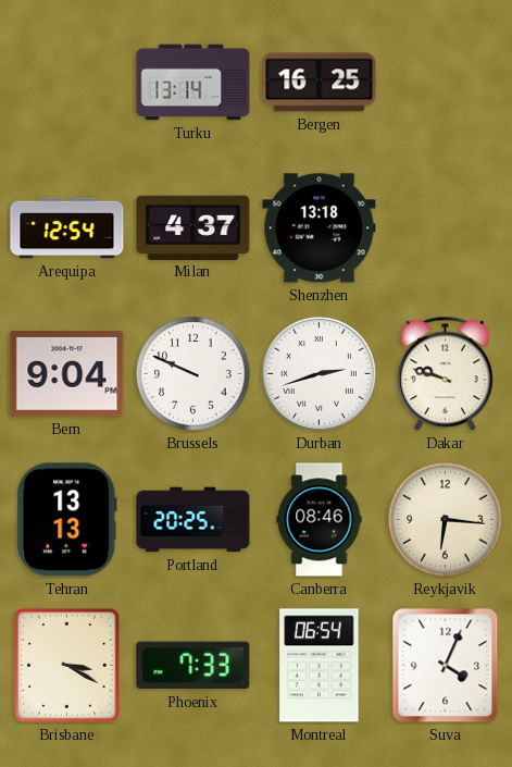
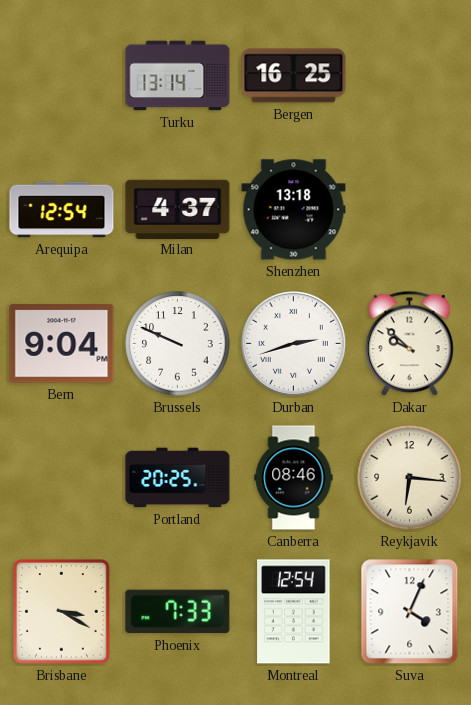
Dakar: 9:48 -> 9:52
Tehran: 13:13 -> none
Montreal: 06:54 -> 12:54
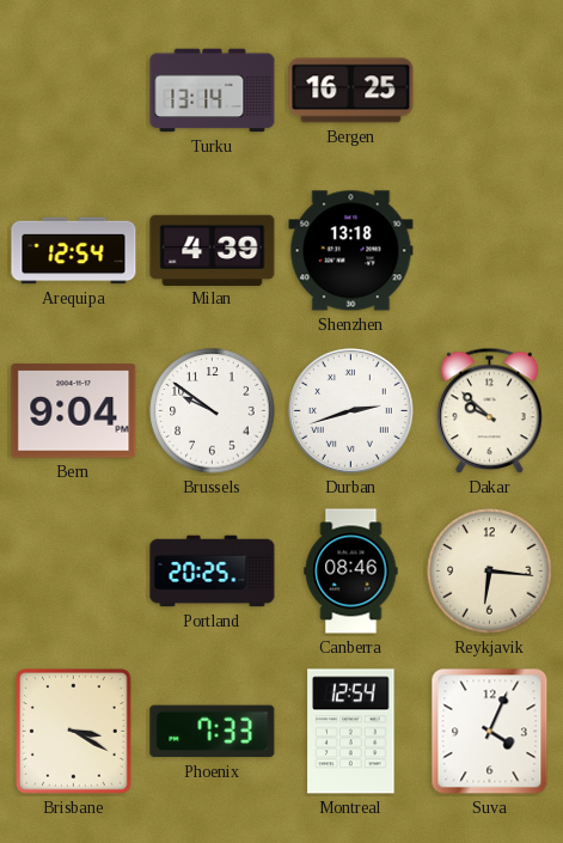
Milan: 4:37 -> 4:39
Brussels: 9:49 -> 9:51
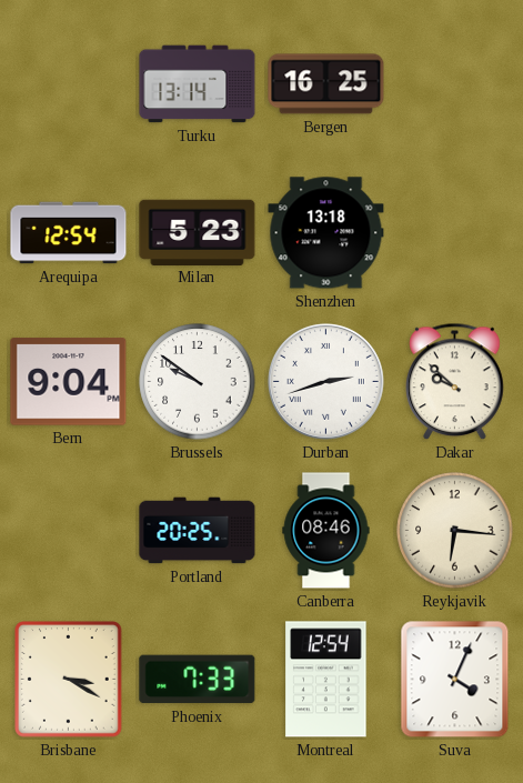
Milan: 4:39 -> 5:23
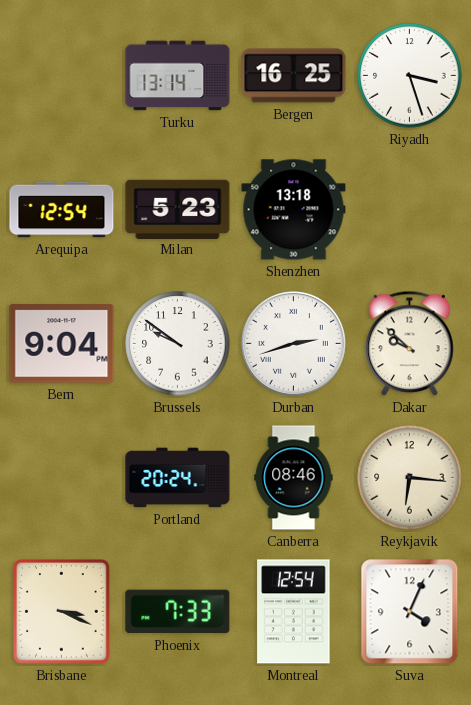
Riyadh: none -> 3:27
Portland: 20:25 -> 20:24
Brisbane: 3:20 -> 3:19
